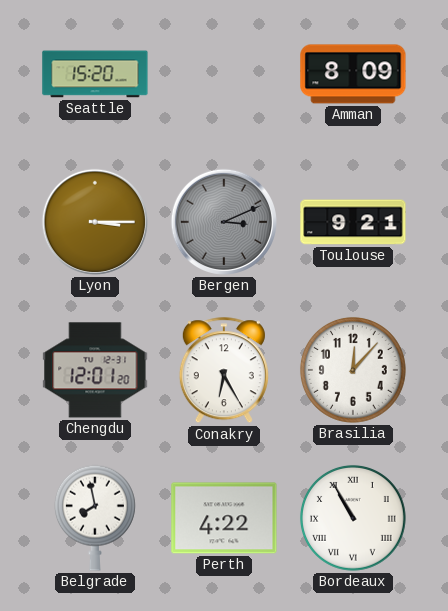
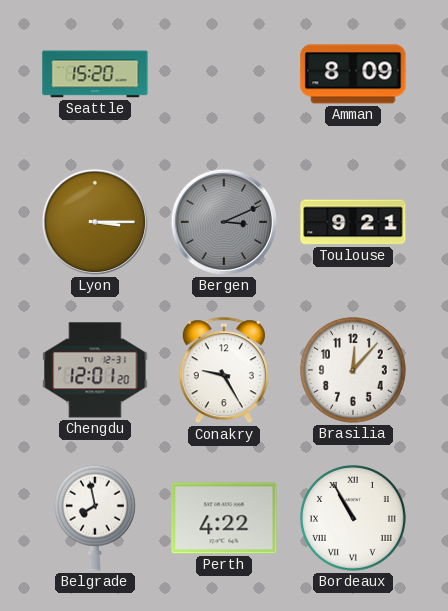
Conakry: 6:25 -> 9:25
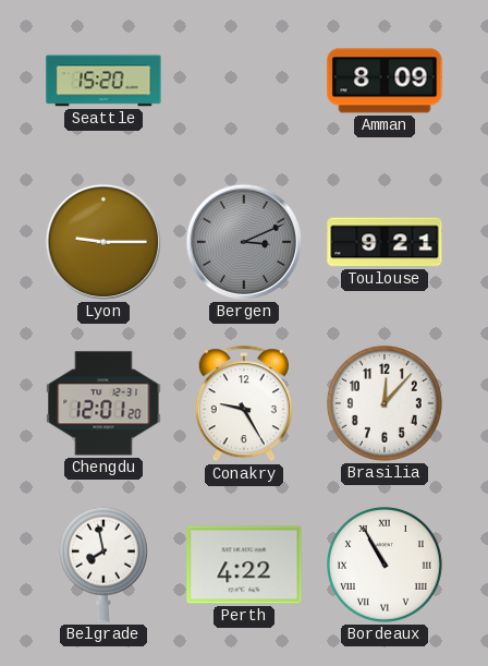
Lyon: 3:15 -> 9:15
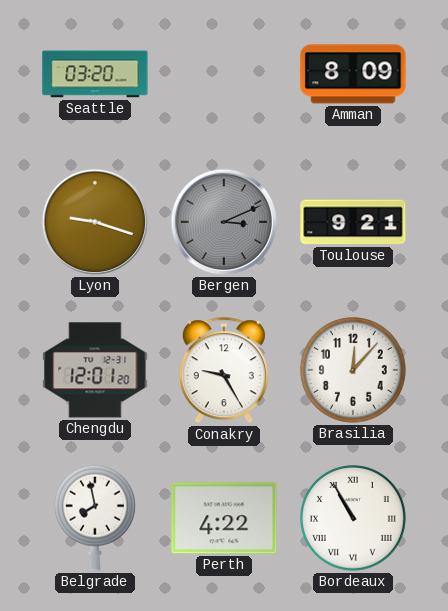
Seattle: 15:20 -> 03:20
Lyon: 9:15 -> 9:18
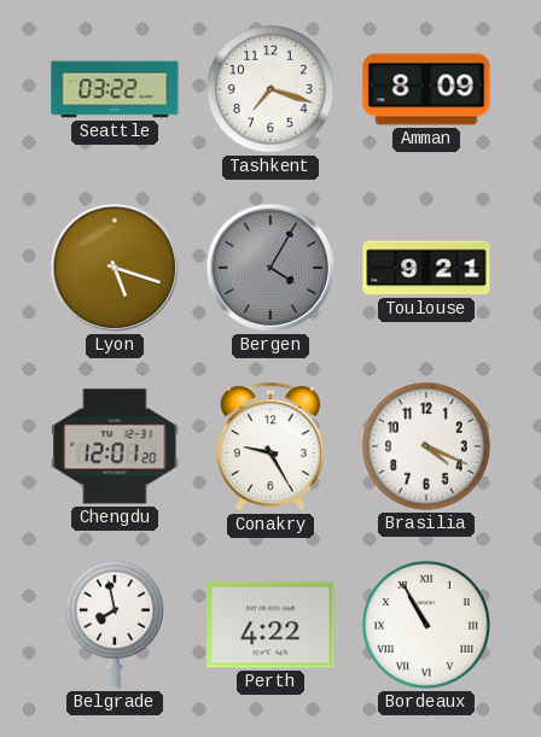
Seattle: 03:20 -> 03:22
Tashkent: none -> 7:18
Lyon: 9:18 -> 5:18
Bergen: 3:11 -> 4:05
Brasilia: 12:07 -> 4:19
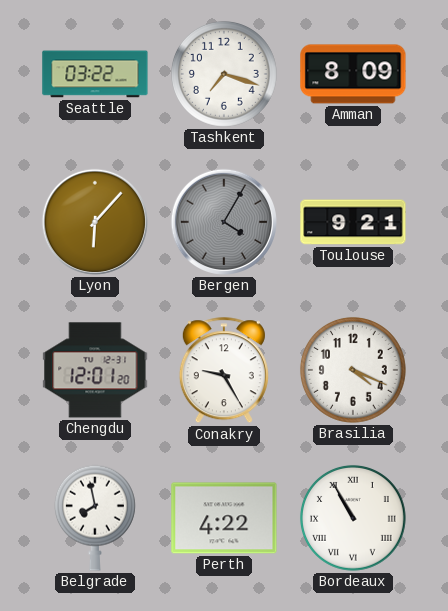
Lyon: 5:18 -> 6:07
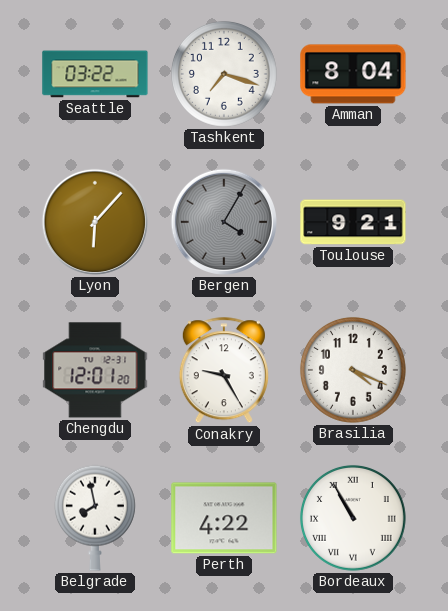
Amman: 8:09 -> 8:04
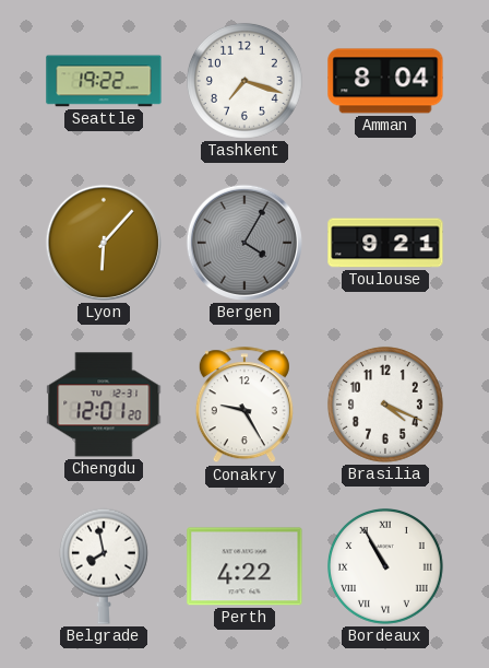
Seattle: 03:22 -> 19:22
